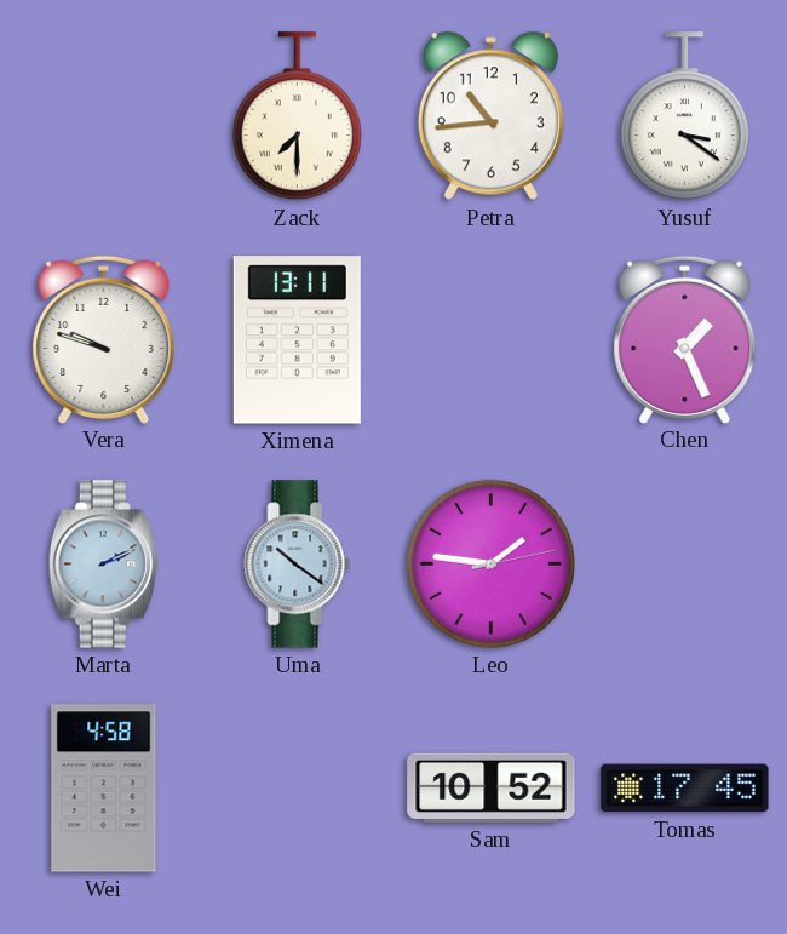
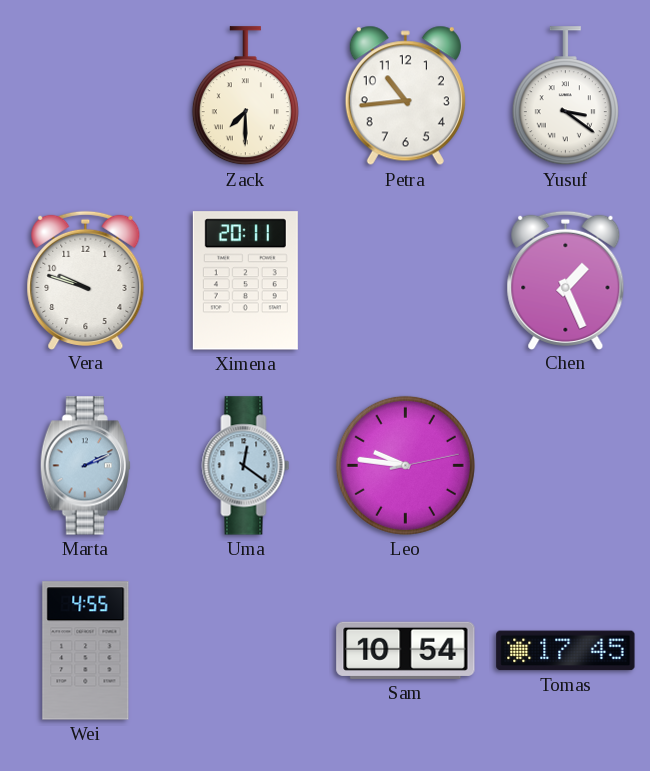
Ximena: 13:11 -> 20:11
Uma: 10:21 -> 12:21
Leo: 1:46 -> 9:46
Wei: 4:58 -> 4:55
Sam: 10:52 -> 10:54
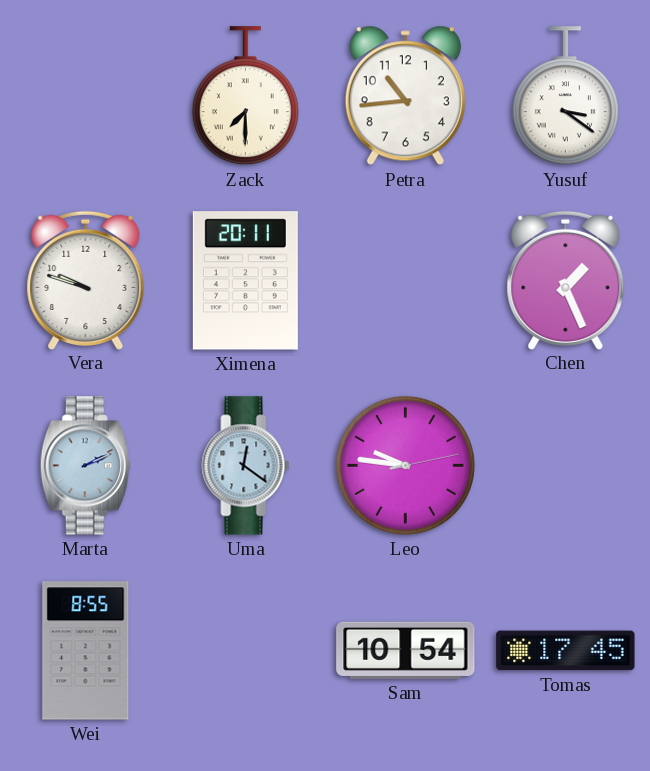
Wei: 4:55 -> 8:55
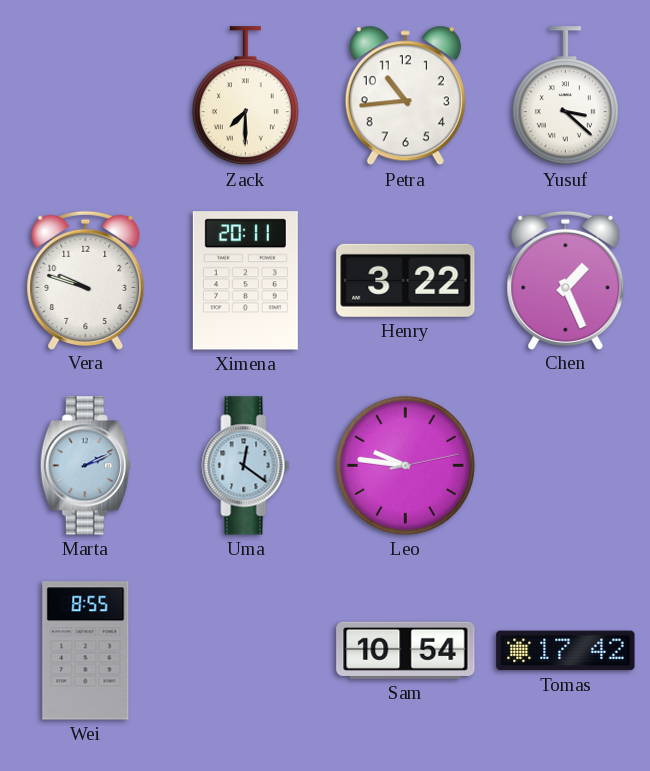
Yusuf: 3:21 -> 3:22
Henry: none -> 3:22
Tomas: 17:45 -> 17:42
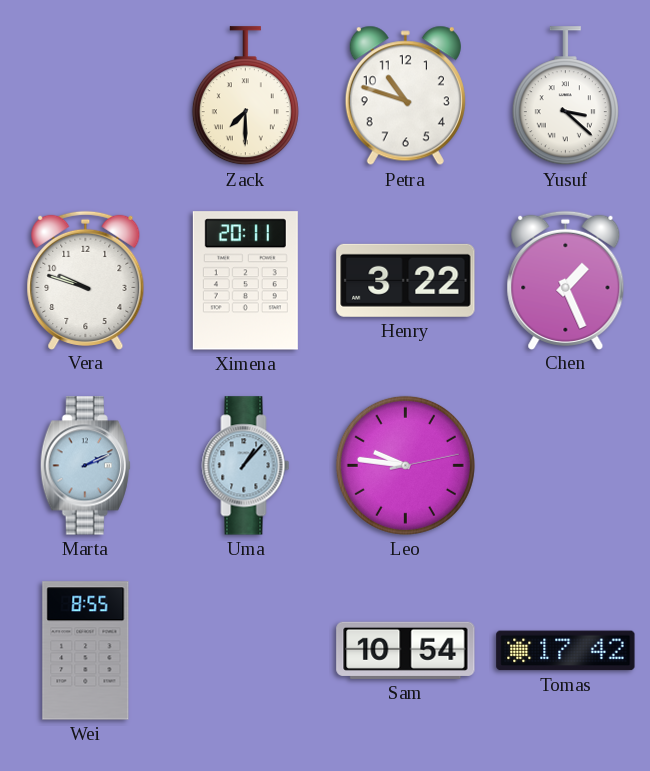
Petra: 10:44 -> 10:48
Uma: 12:21 -> 1:07
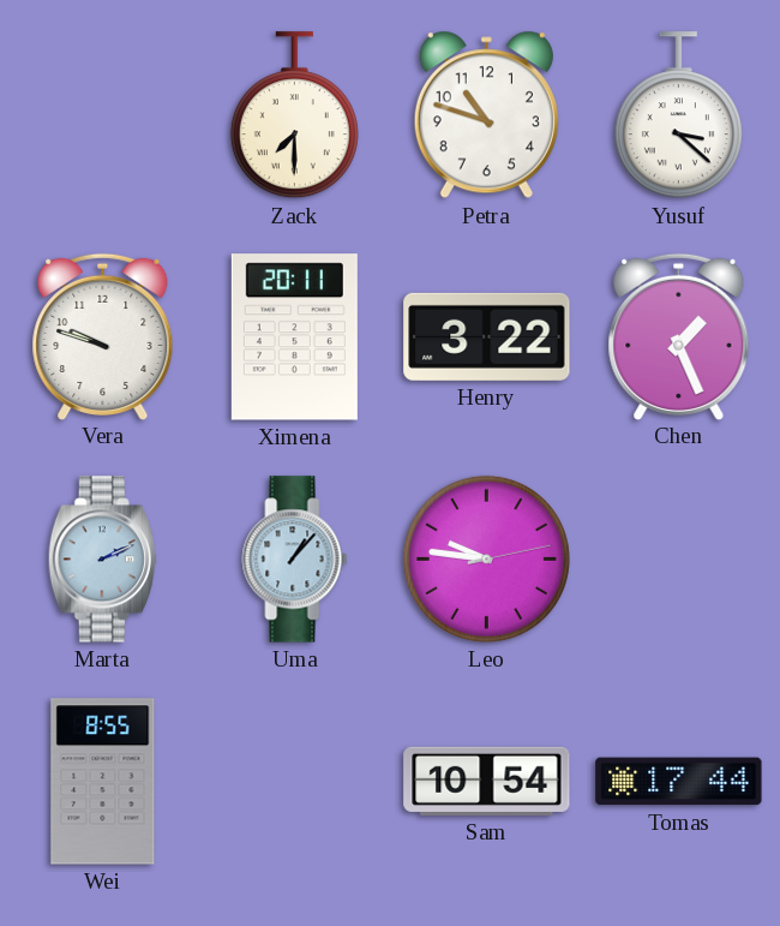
Tomas: 17:42 -> 17:44
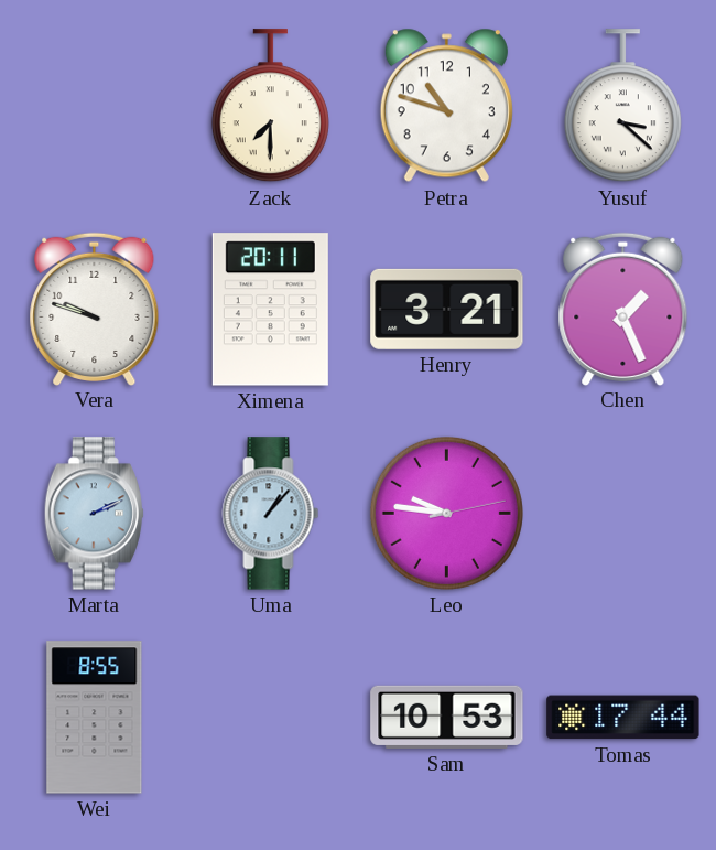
Henry: 3:22 -> 3:21
Sam: 10:54 -> 10:53
